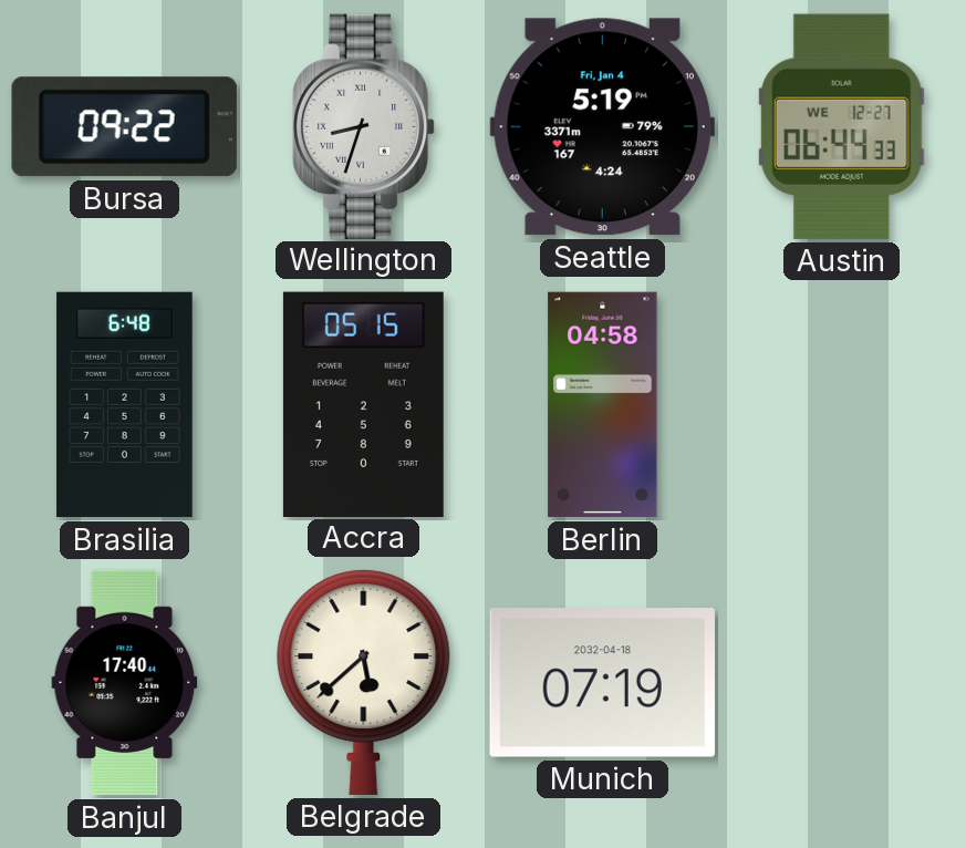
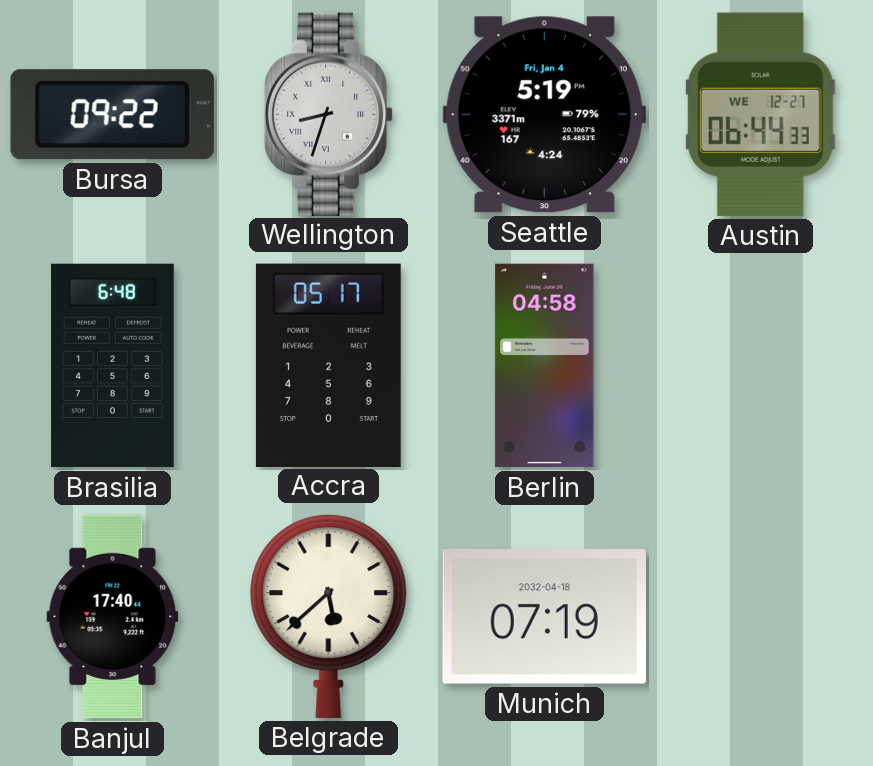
Accra: 05:15 -> 05:17
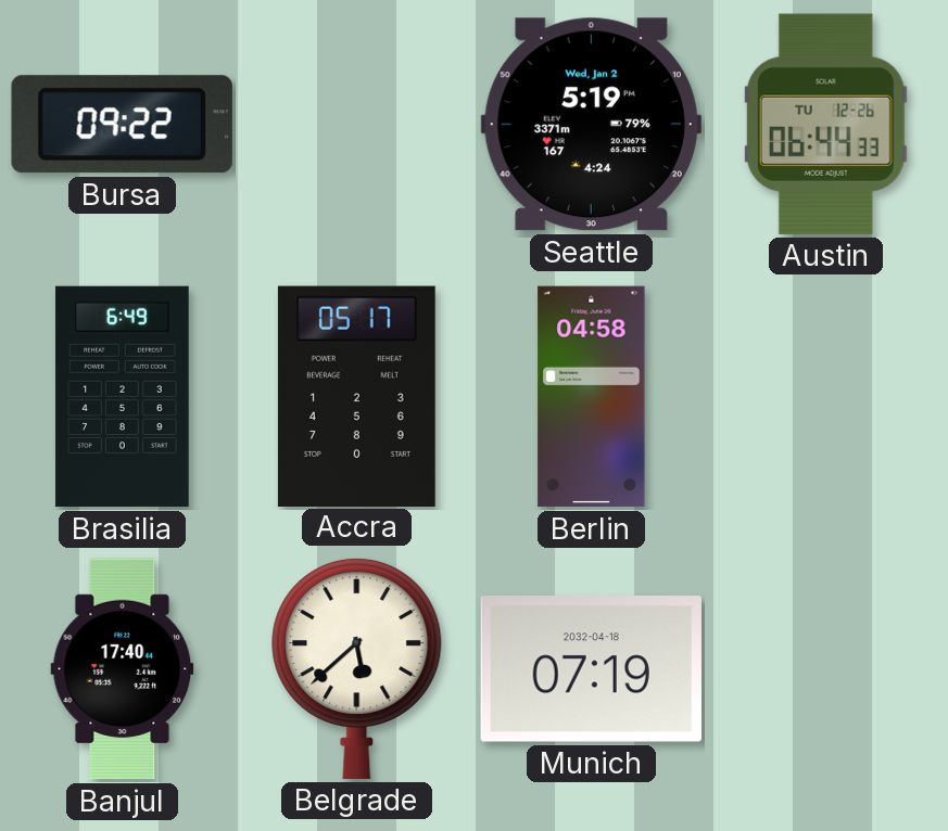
Wellington: 8:33 -> none
Seattle date: Fri, Jan 4 -> Wed, Jan 2
Austin date: WE 12-27 -> TU 12-26
Brasilia: 6:48 -> 6:49
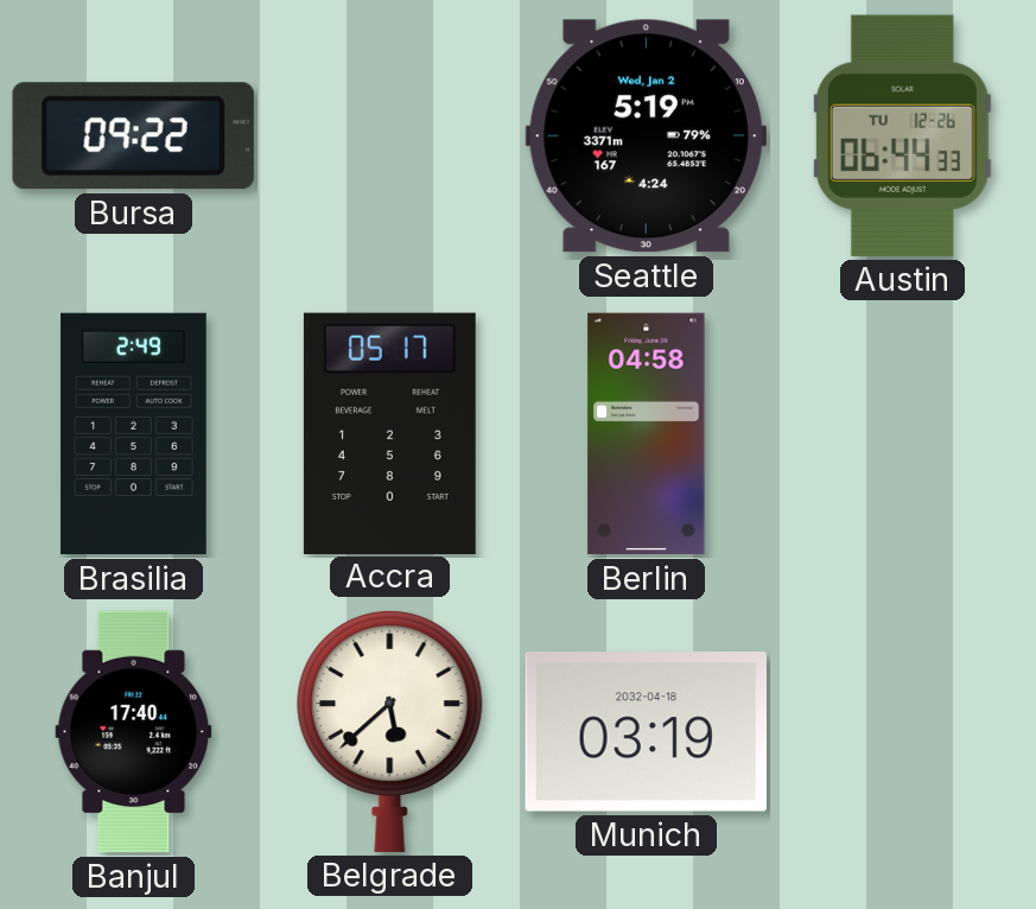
Brasilia: 6:49 -> 2:49
Munich: 07:19 -> 03:19
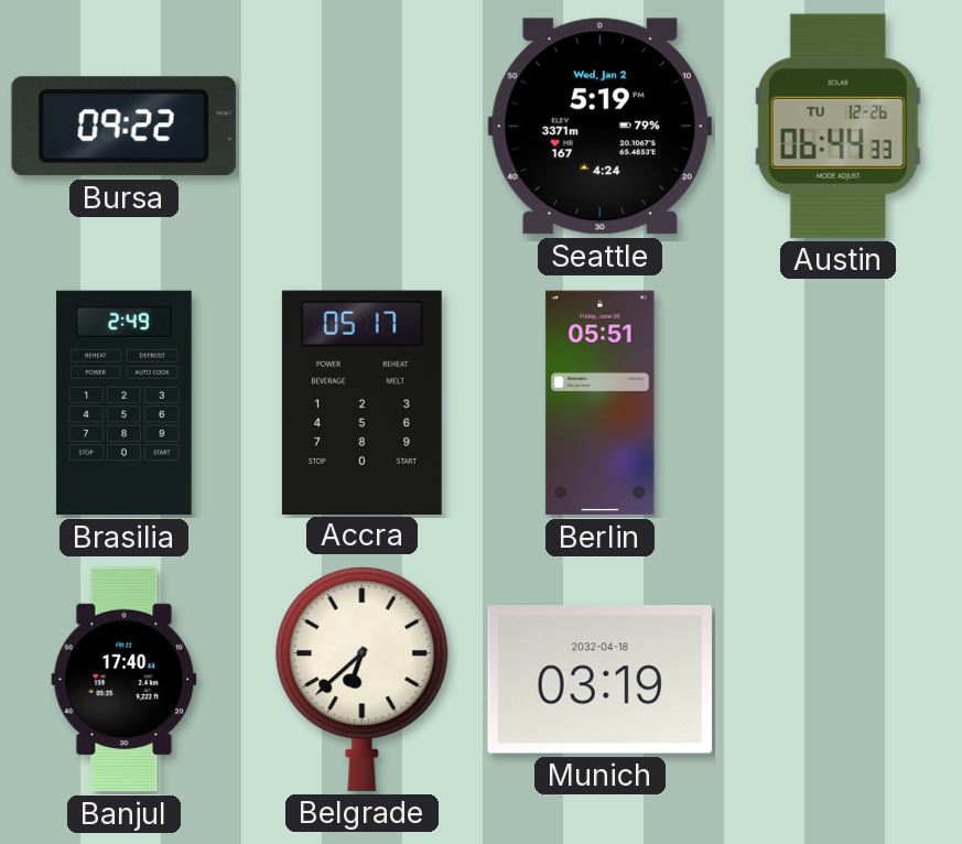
Berlin: 04:58 -> 05:51
Belgrade: 5:38 -> 6:38
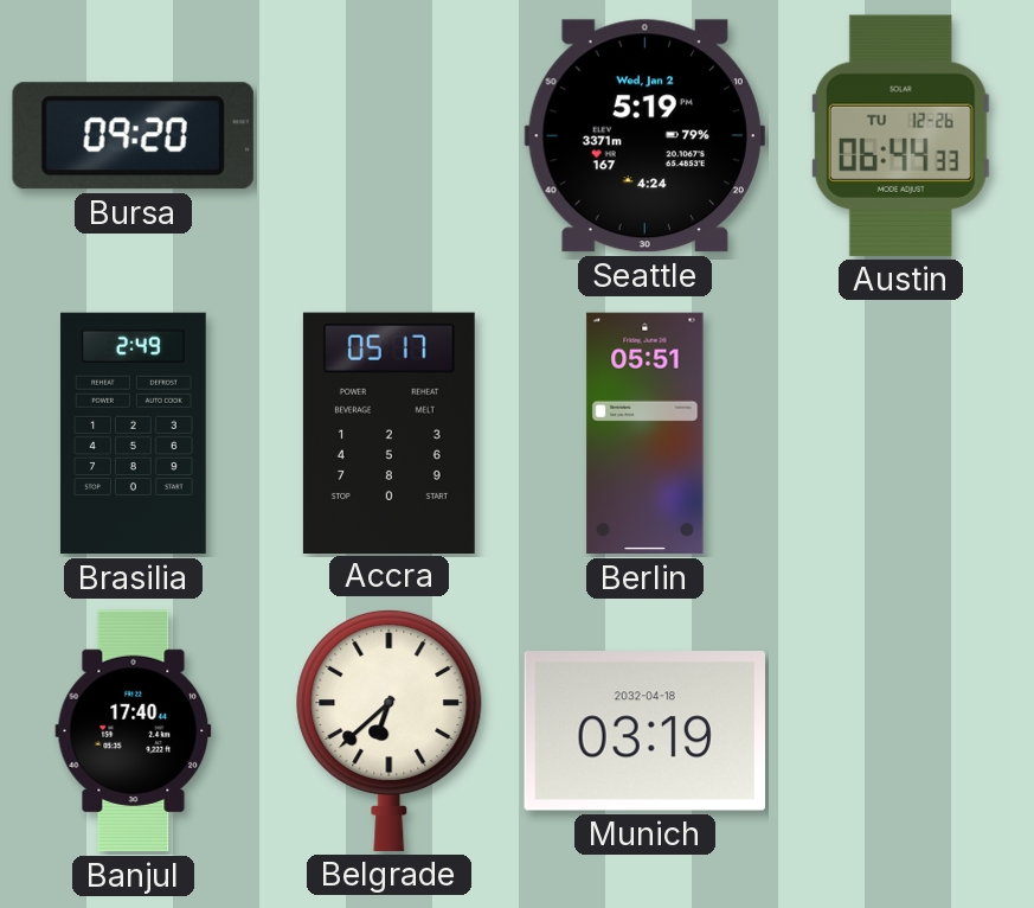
Bursa: 09:22 -> 09:20
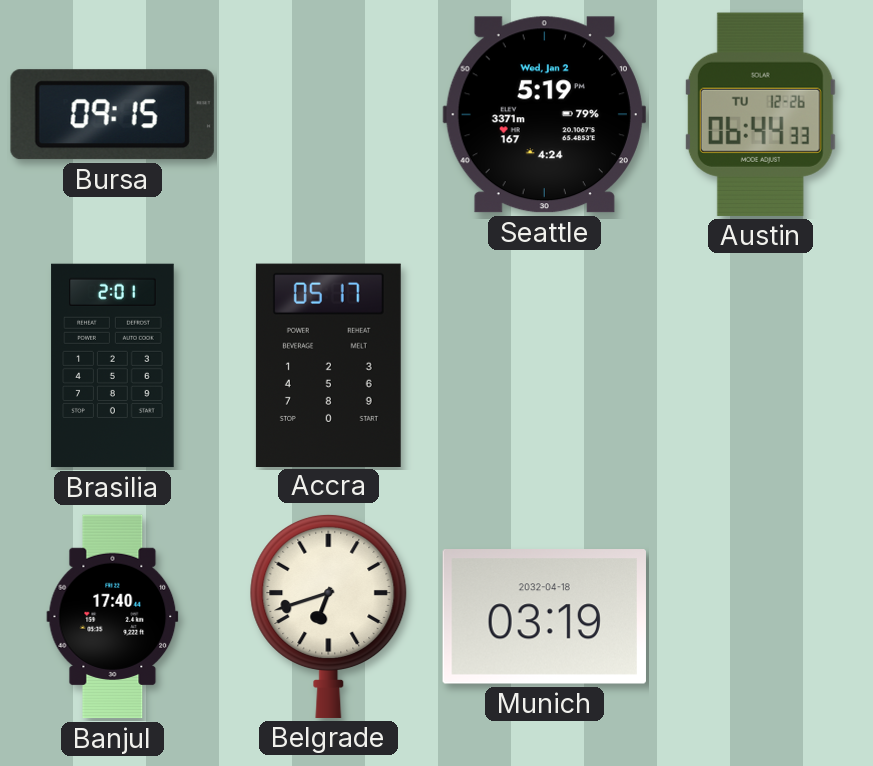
Bursa: 09:20 -> 09:15
Brasilia: 2:49 -> 2:01
Berlin: 05:51 -> none
Belgrade: 6:38 -> 6:42
